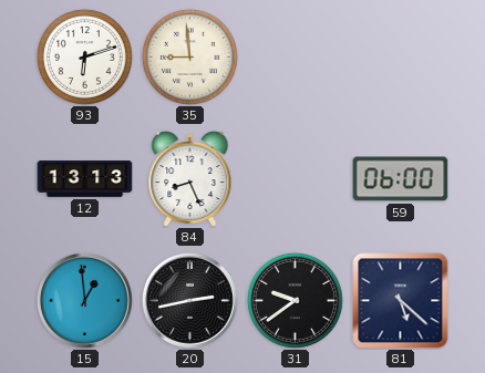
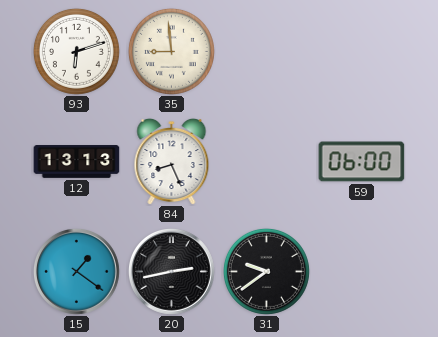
15: 12:59 -> 1:21
81: 5:22 -> none
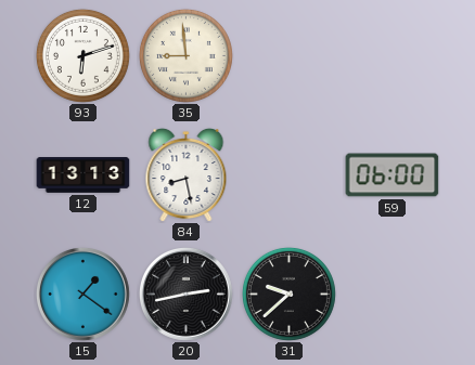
84: 8:26 -> 8:28
31: 9:39 -> 9:38
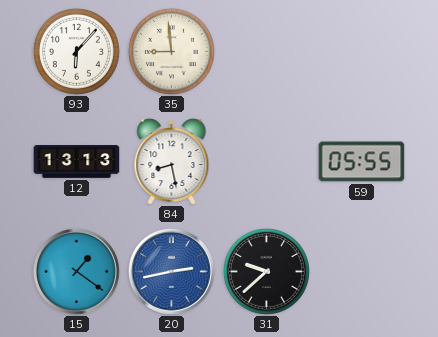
93: 6:12 -> 6:07
59: 06:00 -> 05:55
20 dial: black -> blue
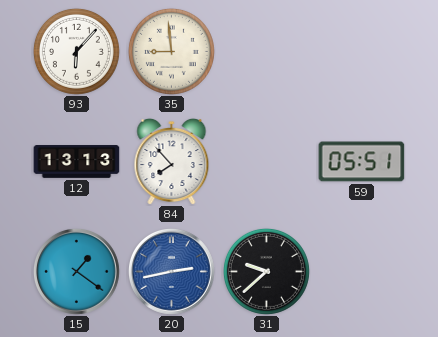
84: 8:28 -> 7:53
59: 05:55 -> 05:51
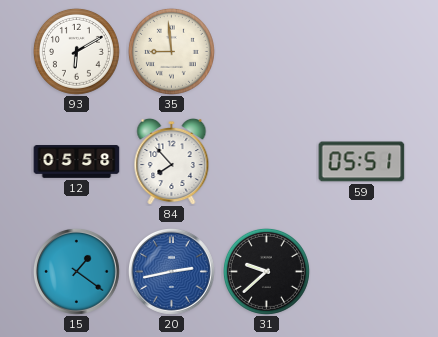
93: 6:07 -> 6:10
12: 13:13 -> 05:58
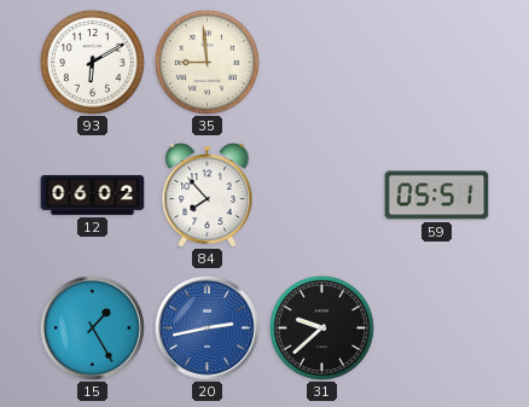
12: 05:58 -> 06:02
15: 1:21 -> 1:25
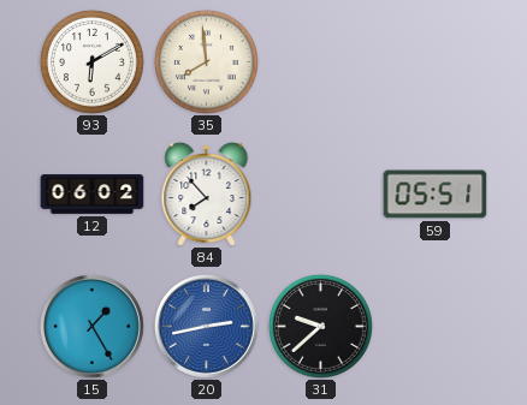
35: 8:59 -> 7:59
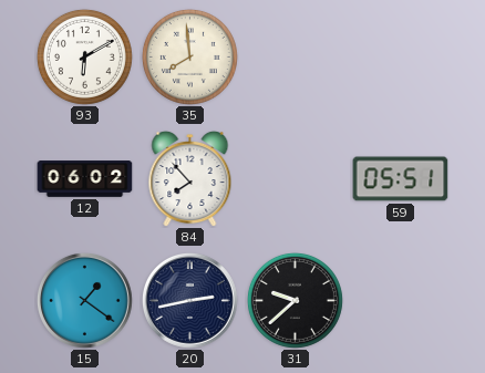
15: 1:25 -> 1:21
20 dial: blue -> navy
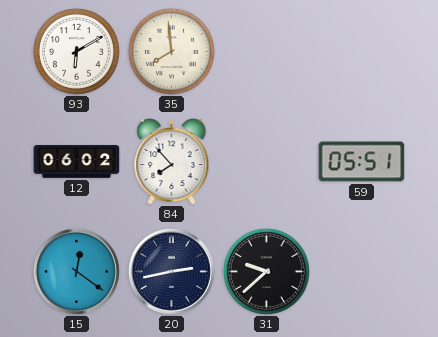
15: 1:21 -> 12:21
